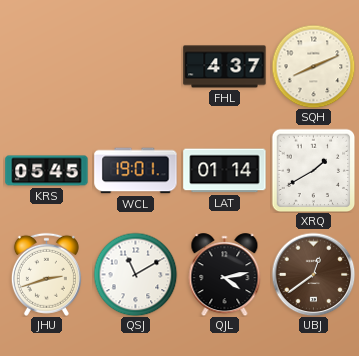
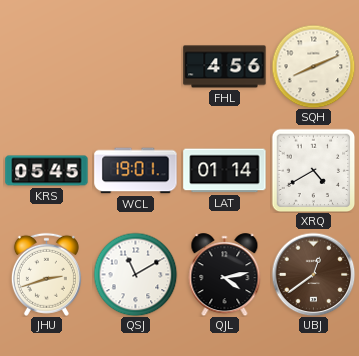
FHL: 4:37 -> 4:56
XRQ: 1:40 -> 4:40
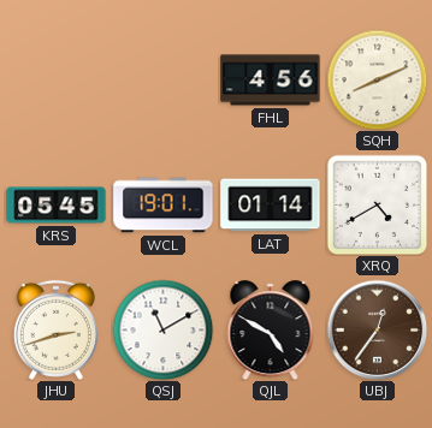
QJL: 4:13 -> 4:50
UBJ: 12:39 -> 12:36
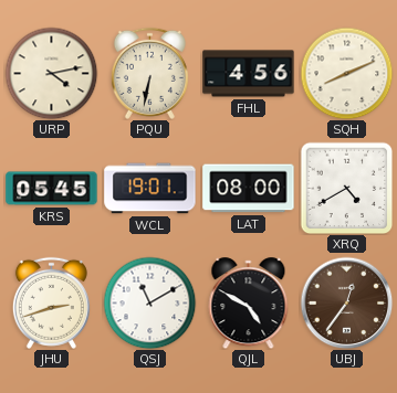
URP: none -> 4:13
PQU: none -> 6:32
LAT: 01:14 -> 08:00
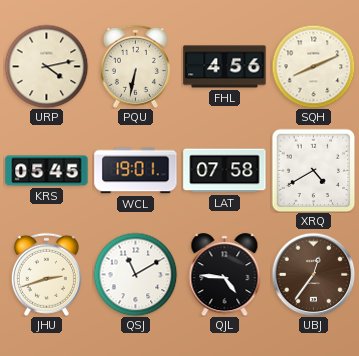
LAT: 08:00 -> 07:58
QJL: 4:50 -> 4:46
